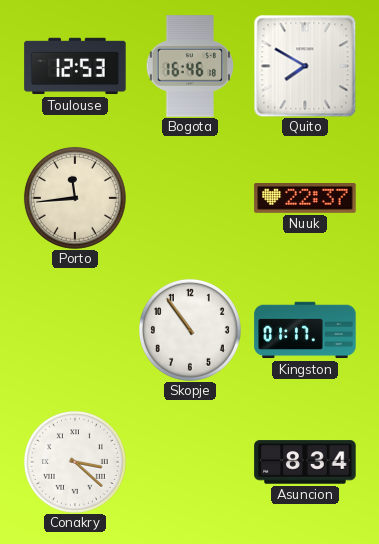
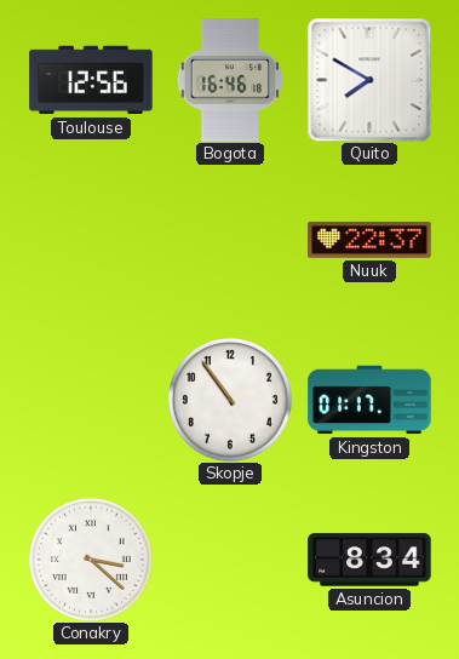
Toulouse: 12:53 -> 12:56
Porto: 11:44 -> none
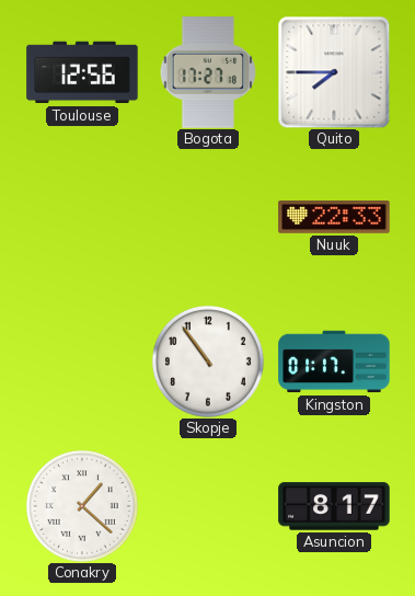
Bogota: 16:46 -> 17:27
Quito: 7:50 -> 7:45
Nuuk: 22:37 -> 22:33
Conakry: 3:22 -> 1:22
Asuncion: 8:34 -> 8:17
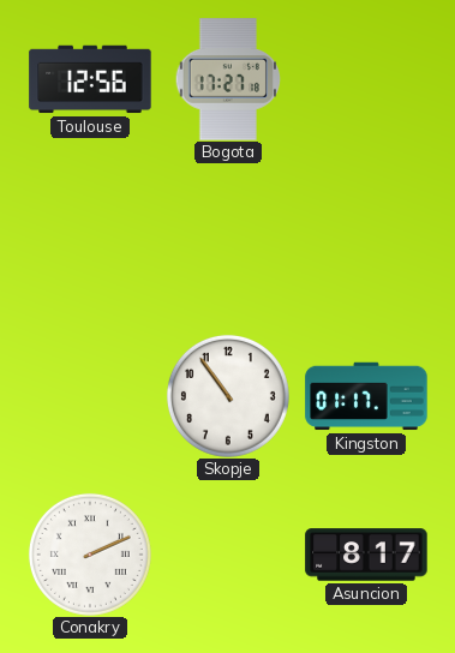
Quito: 7:45 -> none
Nuuk: 22:33 -> none
Conakry: 1:22 -> 2:11
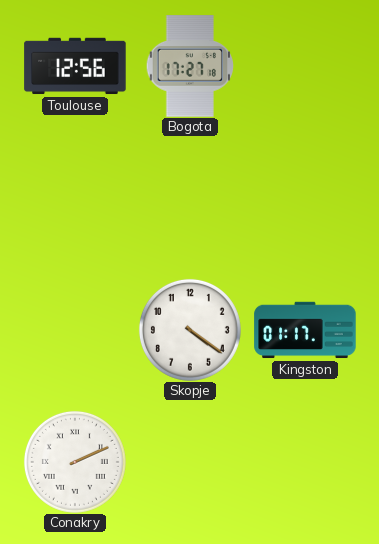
Skopje: 10:54 -> 4:21
Asuncion: 8:17 -> none
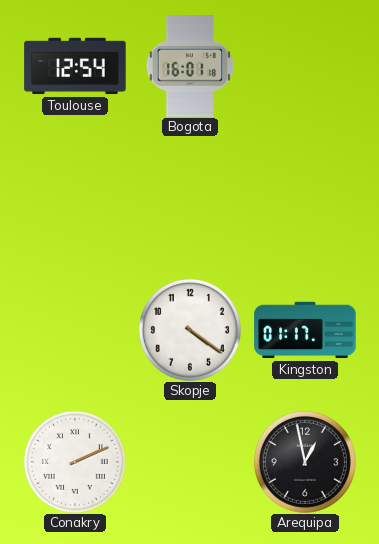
Toulouse: 12:56 -> 12:54
Bogota: 17:27 -> 16:01
Arequipa: none -> 12:58
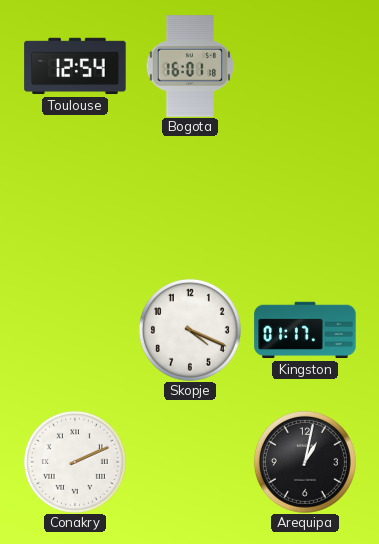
Skopje: 4:21 -> 4:19
Arequipa: 12:58 -> 1:02
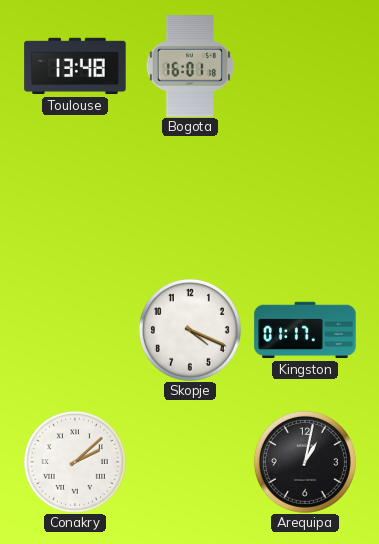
Toulouse: 12:54 -> 13:48
Conakry: 2:11 -> 2:08
